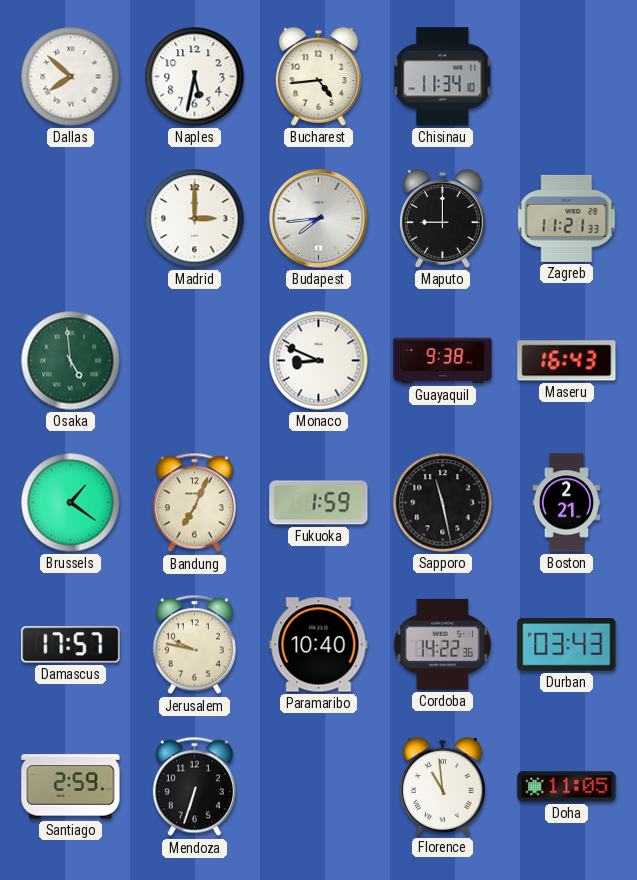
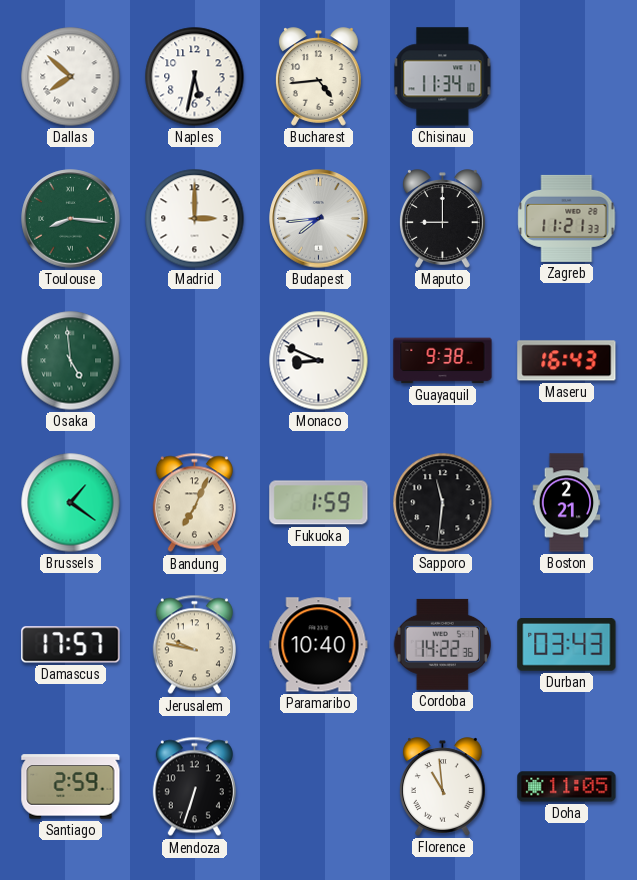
Toulouse: none -> 8:16
Sapporo: 11:28 -> 11:31
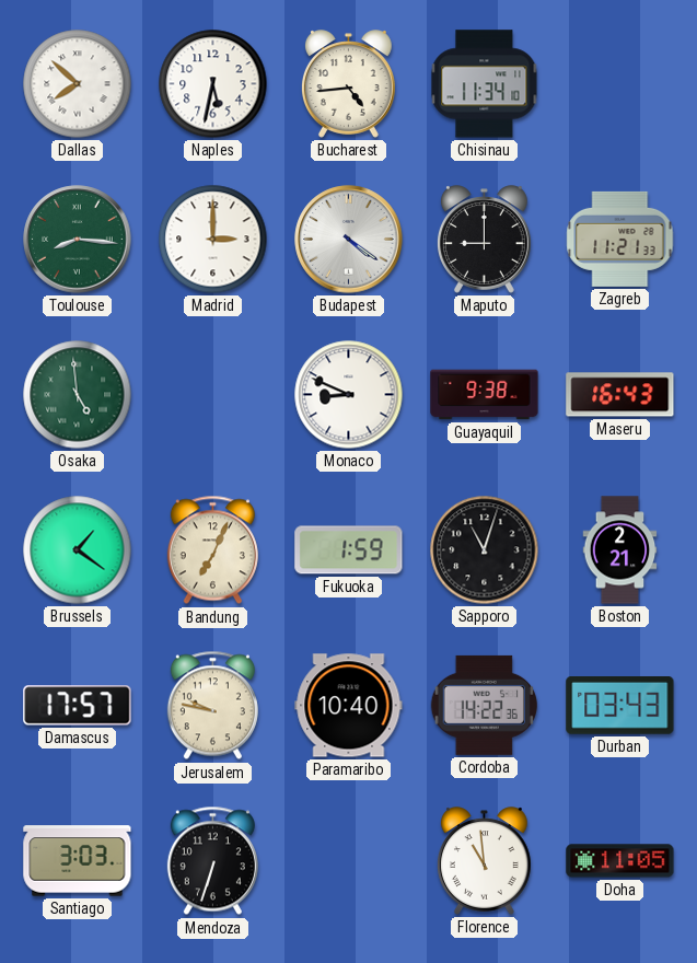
Budapest: 7:44 -> 4:21
Sapporo: 11:31 -> 11:03
Santiago: 2:59 -> 3:03
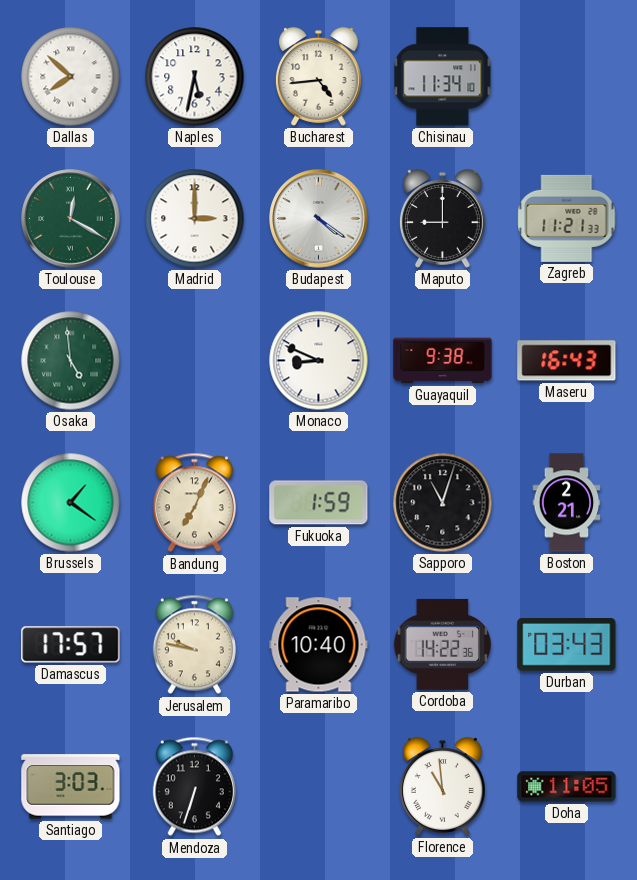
Toulouse: 8:16 -> 12:20
